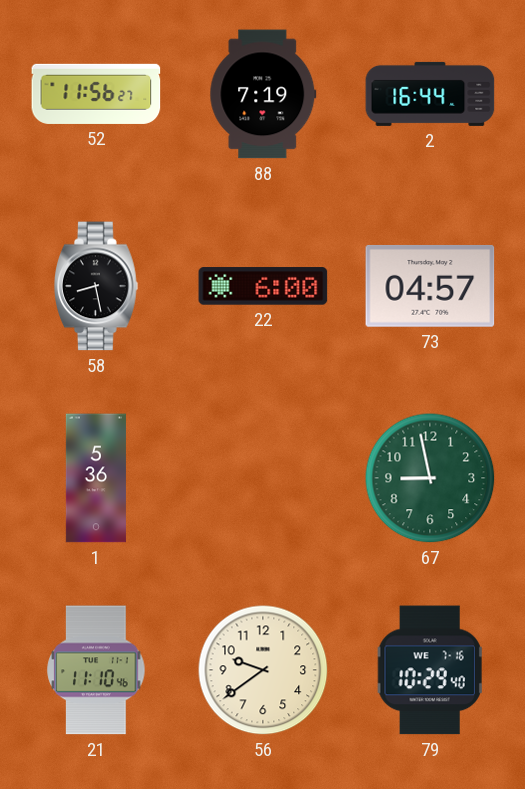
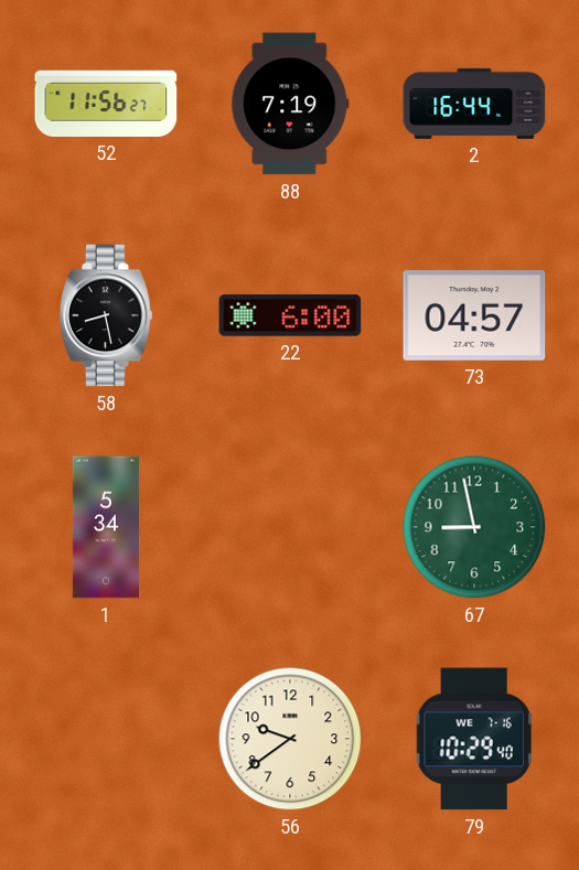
1: 5:36 -> 5:34
21: 11:10 -> none
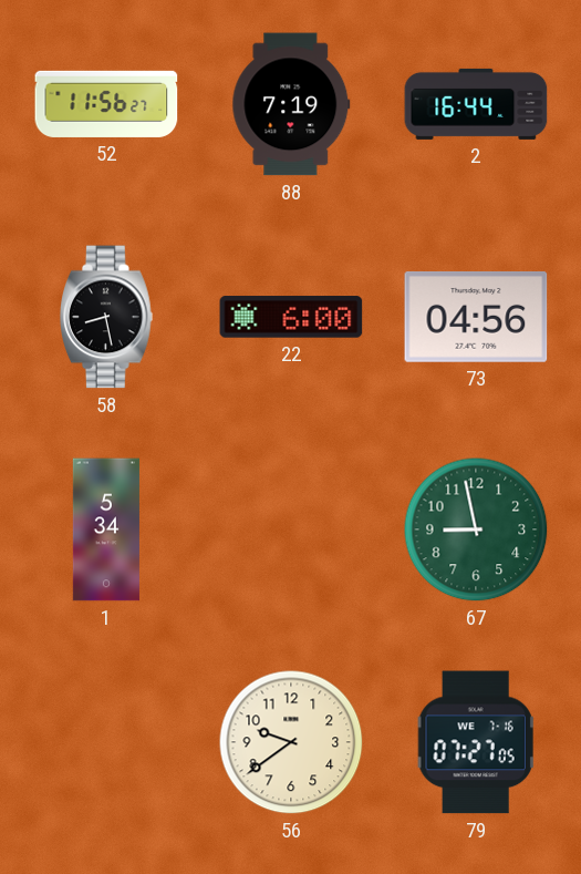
73: 04:57 -> 04:56
79: 10:29 -> 07:27
